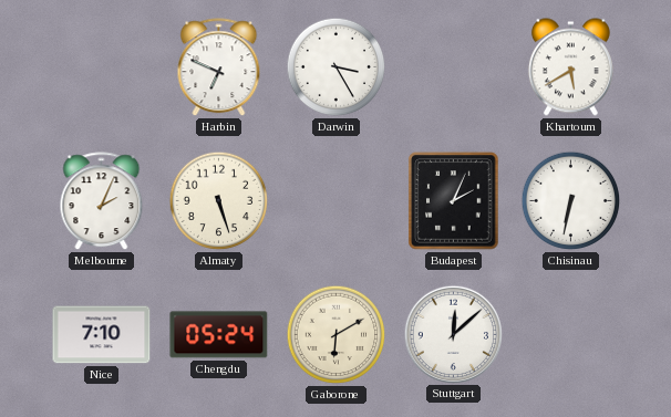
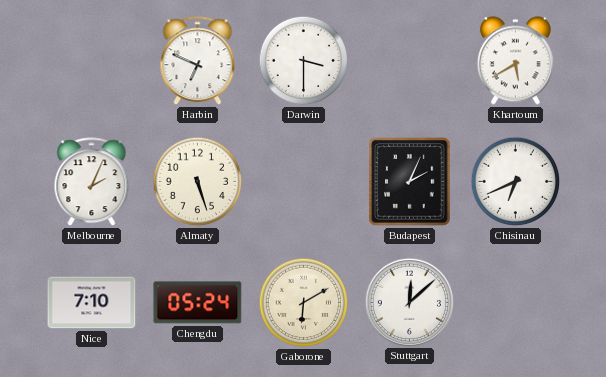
Darwin: 3:25 -> 3:30
Chisinau: 6:32 -> 6:41
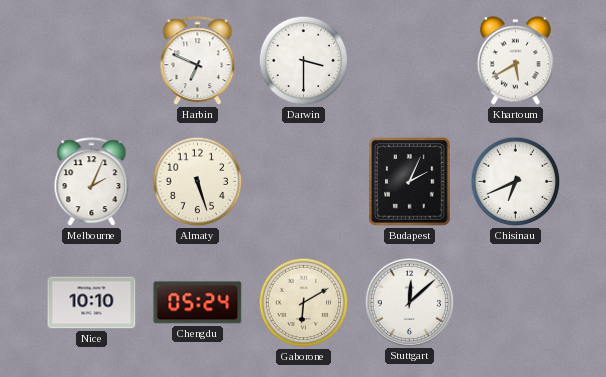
Nice: 7:10 -> 10:10
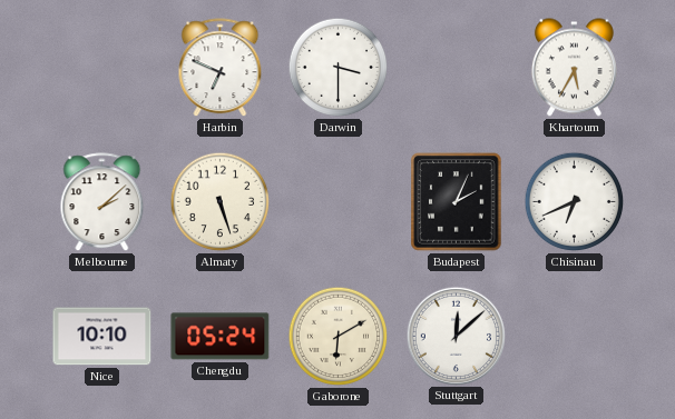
Khartoum: 5:40 -> 5:35
Melbourne: 2:04 -> 2:08
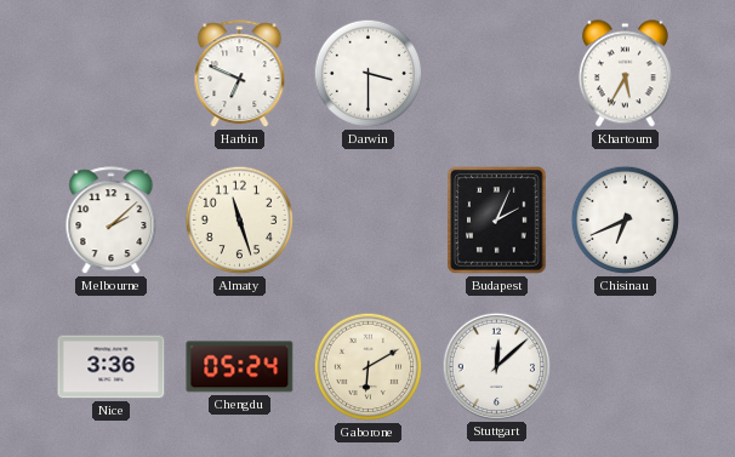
Almaty: 5:27 -> 11:27
Nice: 10:10 -> 3:36
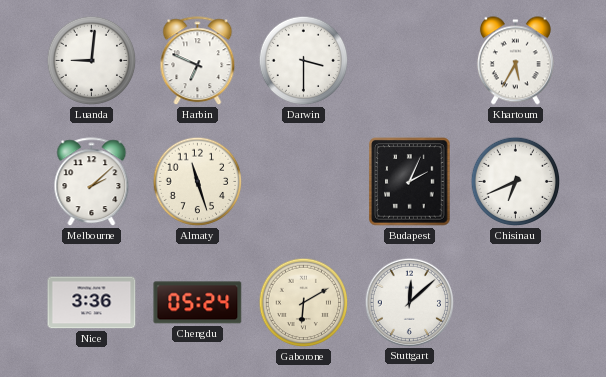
Luanda: none -> 9:01
